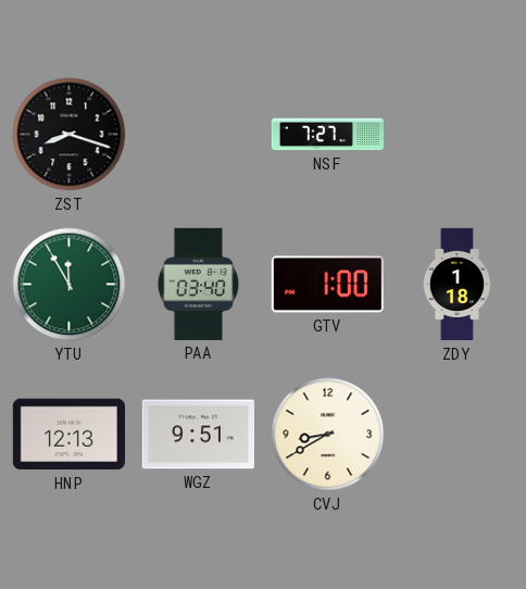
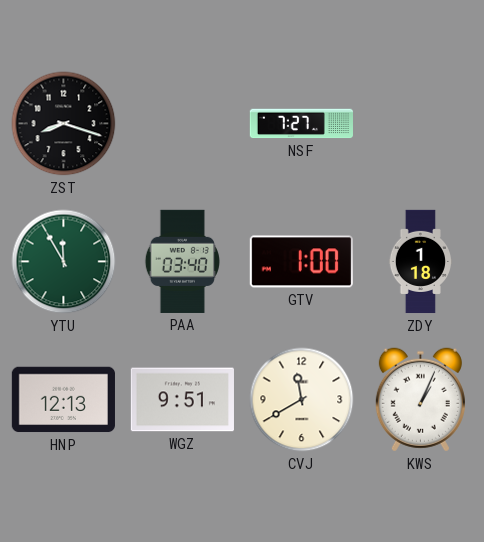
CVJ: 8:40 -> 11:40
KWS: none -> 1:04
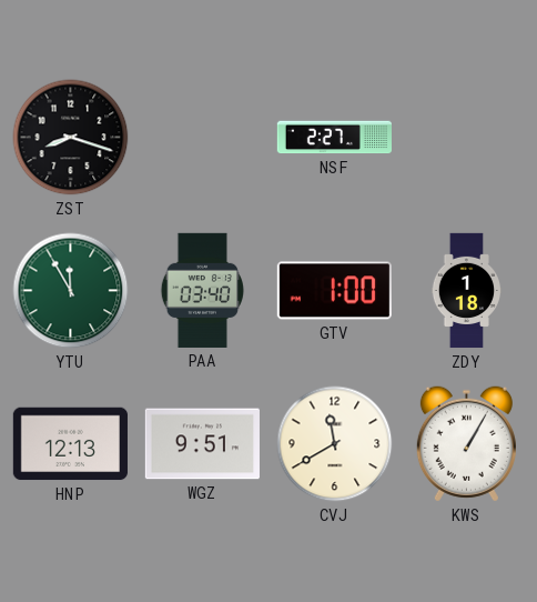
NSF: 7:27 -> 2:27
KWS: 1:04 -> 1:05
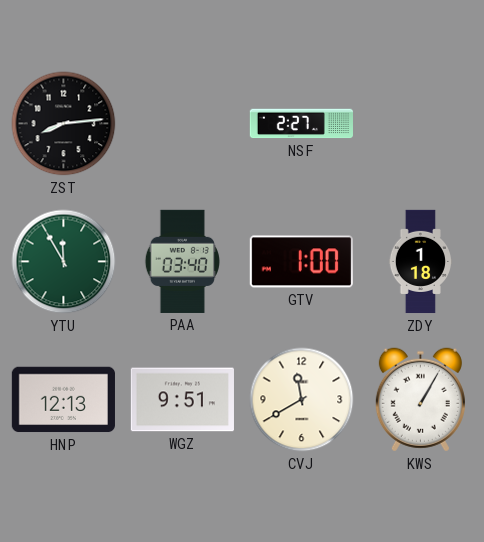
ZST: 8:18 -> 8:14
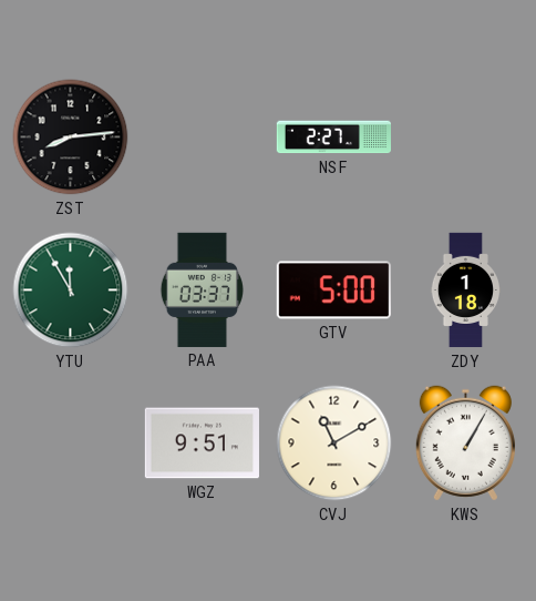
PAA: 03:40 -> 03:37
GTV: 1:00 -> 5:00
HNP: 12:13 -> none
CVJ: 11:40 -> 11:10
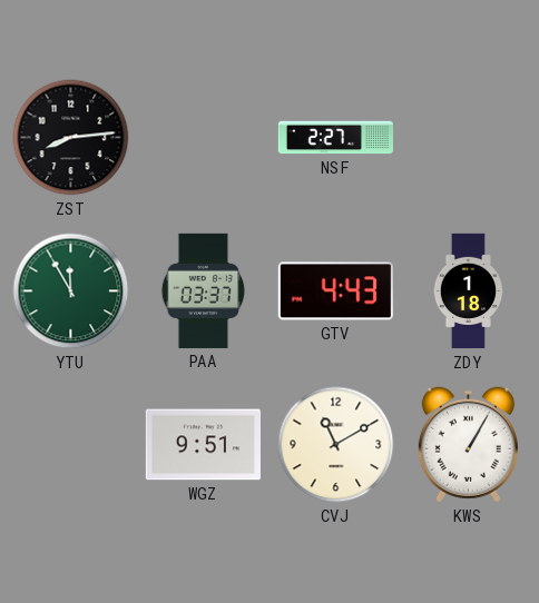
GTV: 5:00 -> 4:43
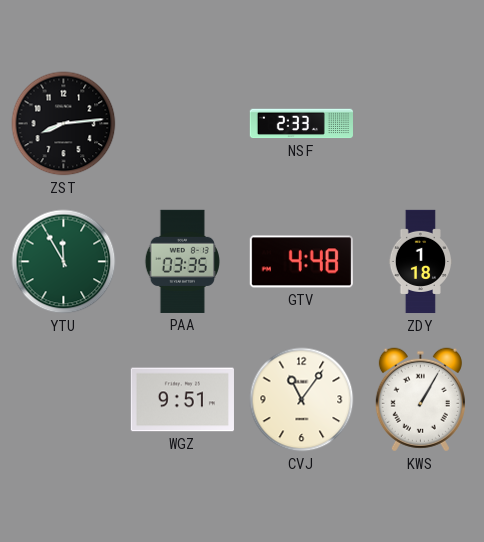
NSF: 2:27 -> 2:33
PAA: 03:37 -> 03:35
GTV: 4:43 -> 4:48
CVJ: 11:10 -> 11:06
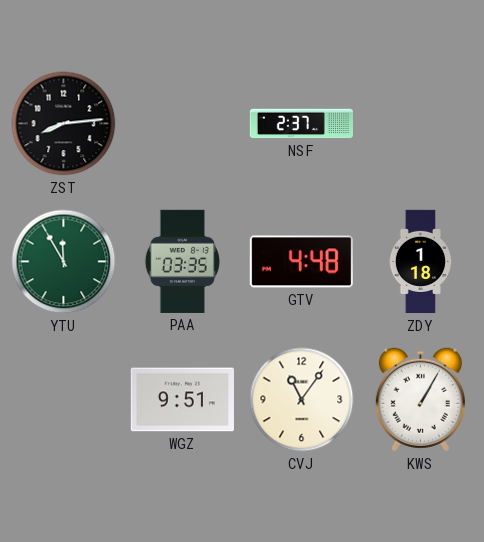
NSF: 2:33 -> 2:37
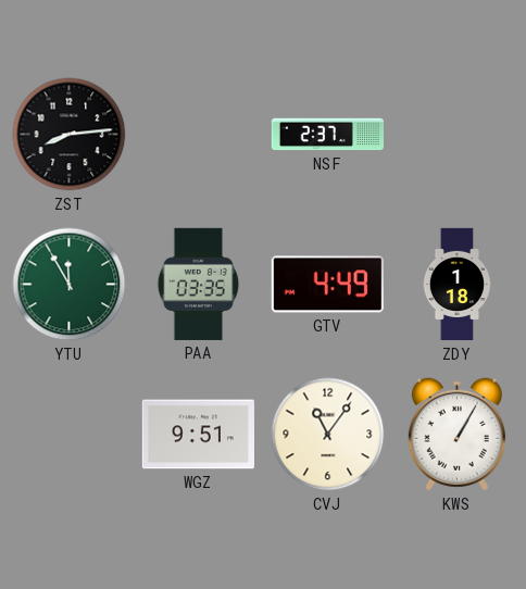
GTV: 4:48 -> 4:49
